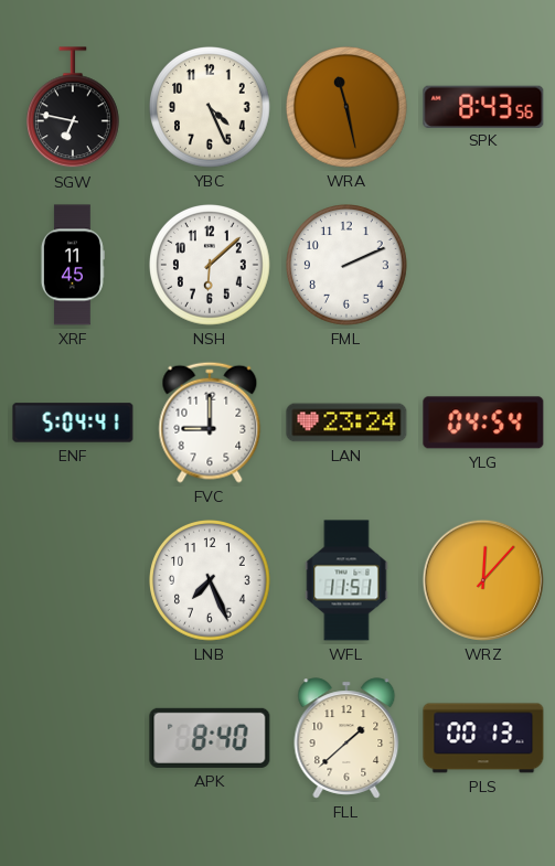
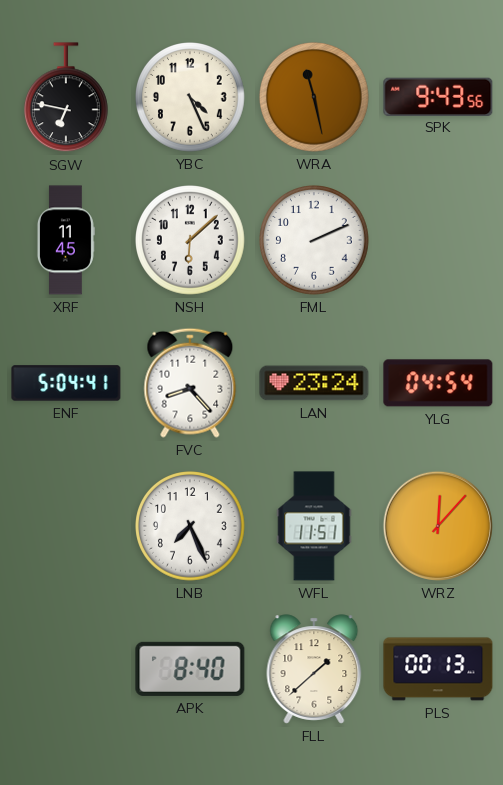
SPK: 8:43 -> 9:43
FVC: 9:00 -> 8:23
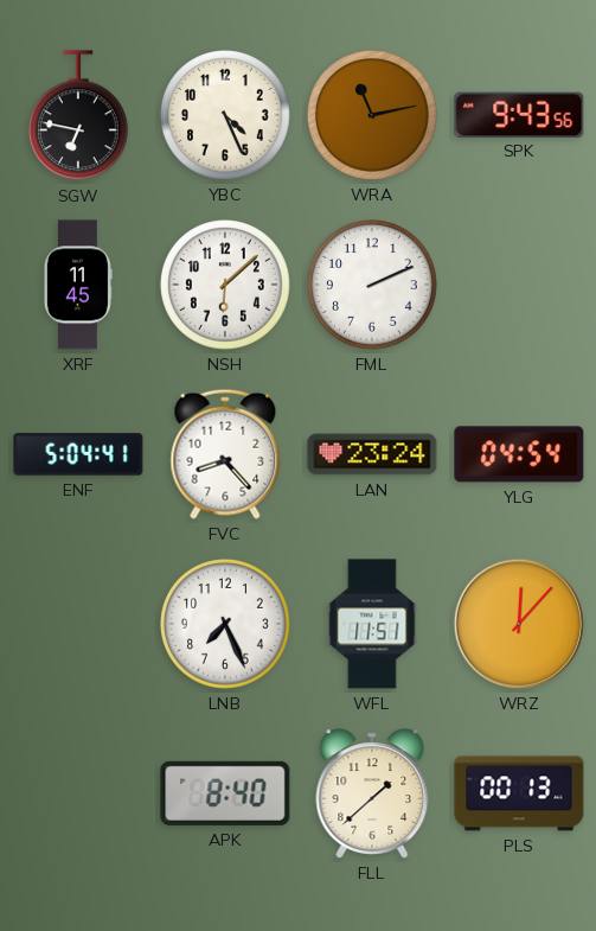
WRA: 11:28 -> 11:13
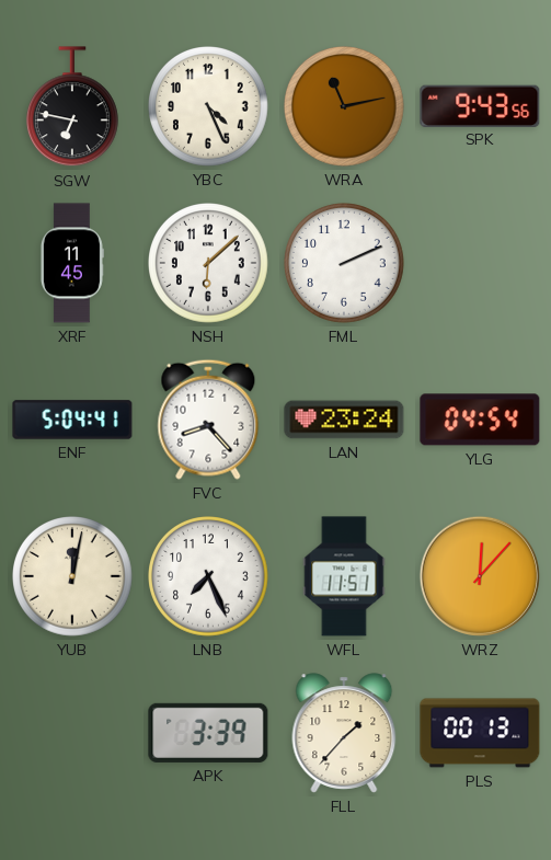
YUB: none -> 12:02
APK: 8:40 -> 3:39
FLL: 1:38 -> 1:37
